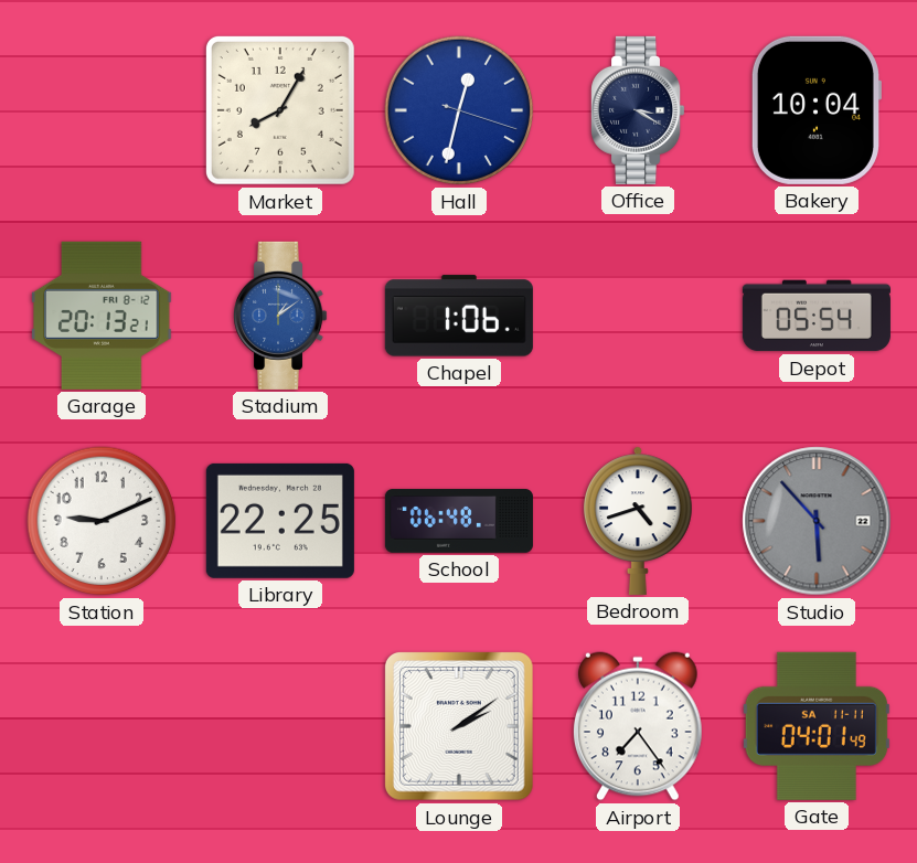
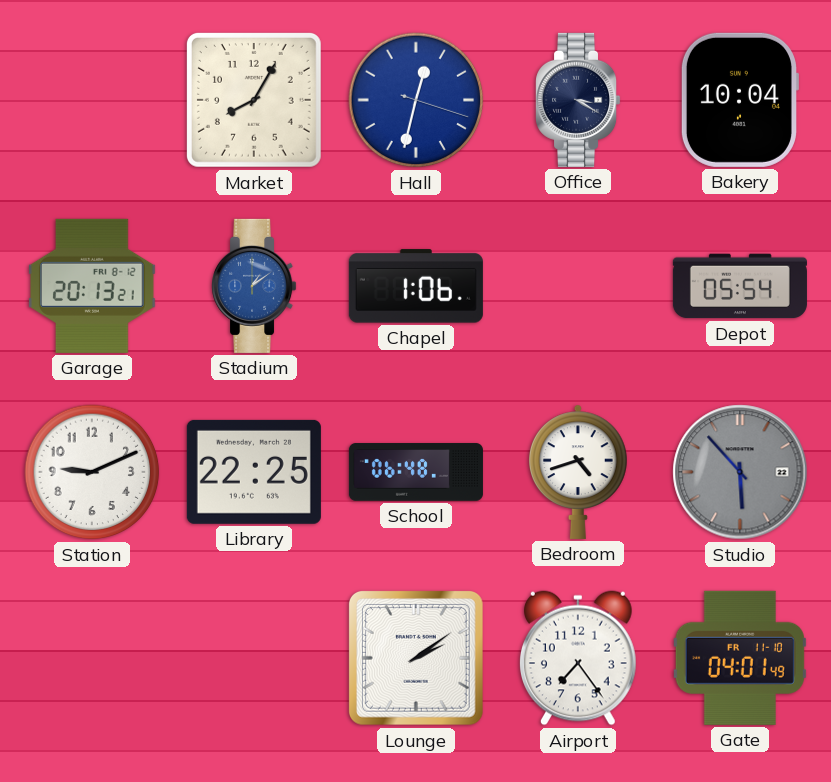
Gate date: SA 11-11 -> FR 11-10
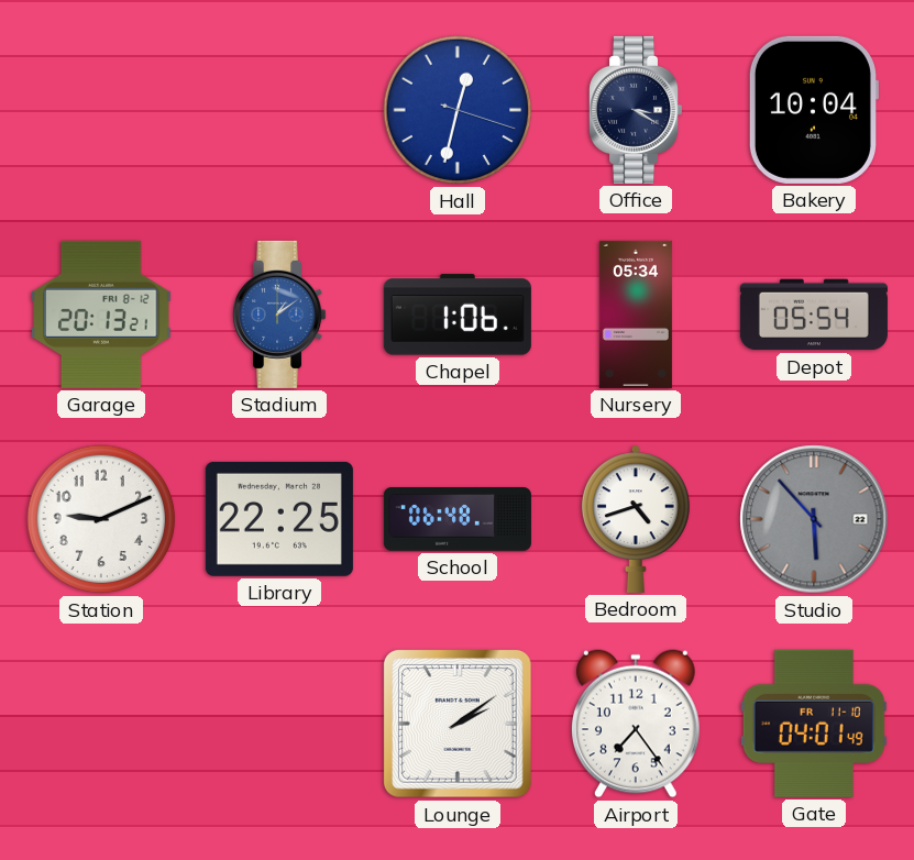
Market: 8:05 -> none
Nursery: none -> 05:34
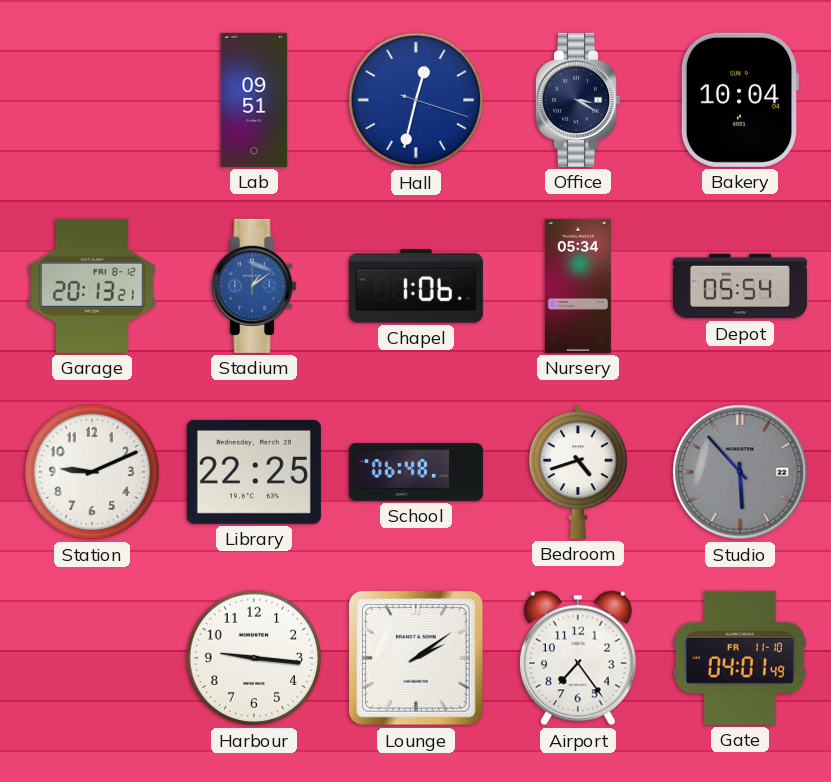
Lab: none -> 09:51
Harbour: none -> 9:16
